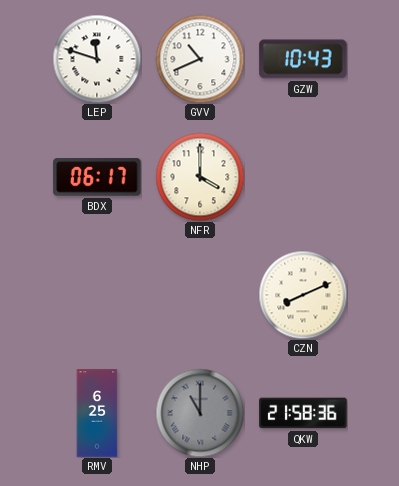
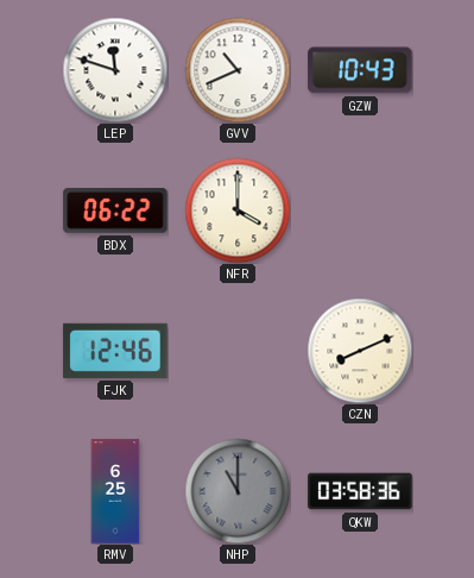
BDX: 06:17 -> 06:22
FJK: none -> 12:46
QKW: 21:58 -> 03:58
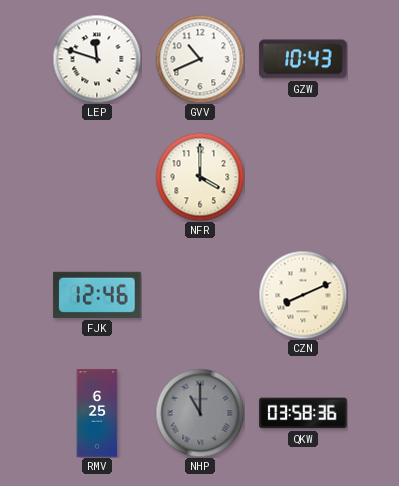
BDX: 06:22 -> none
